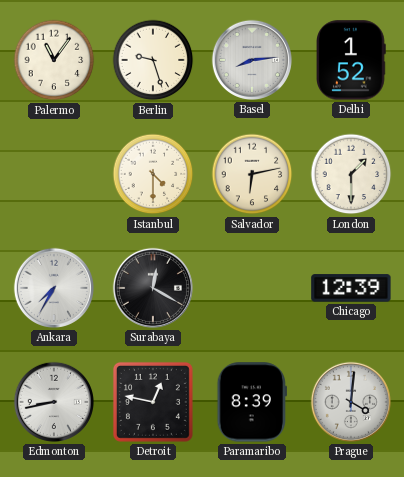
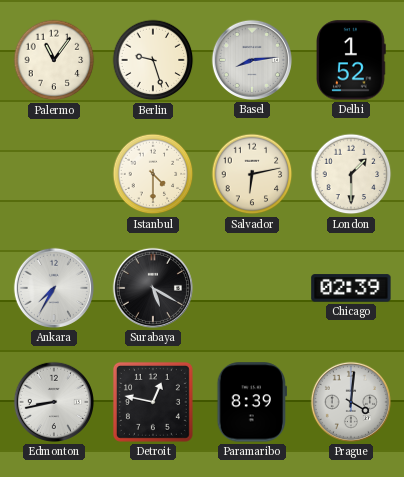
Surabaya: 12:20 -> 5:20
Chicago: 12:39 -> 02:39
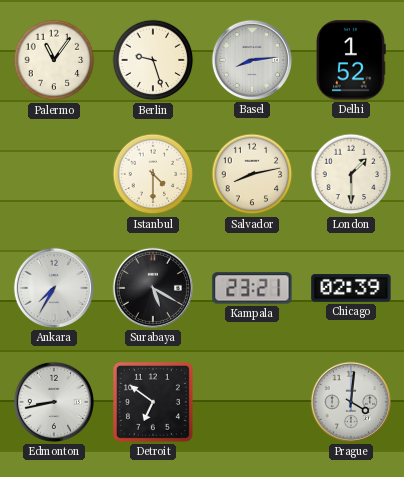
Salvador: 6:13 -> 8:13
Kampala: none -> 23:21
Detroit: 12:47 -> 6:51
Paramaribo: 8:39 -> none
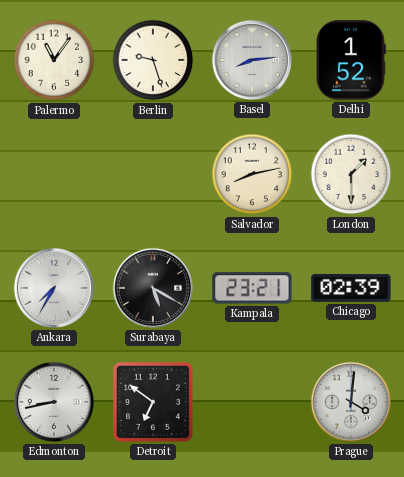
Istanbul: 4:30 -> none
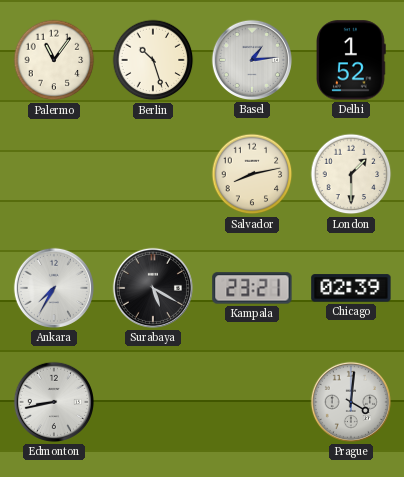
Berlin: 9:27 -> 10:27
Basel: 8:14 -> 1:14
Detroit: 6:51 -> none
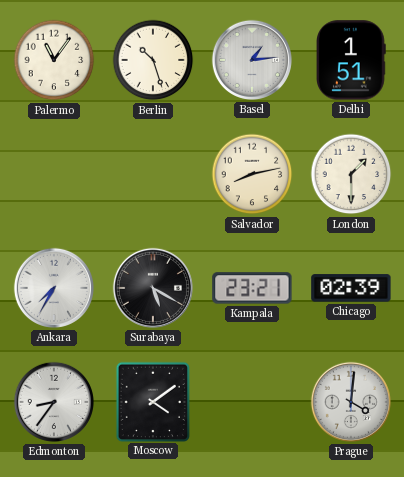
Delhi: 1:52 -> 1:51
Edmonton: 8:43 -> 8:36
Moscow: none -> 4:09
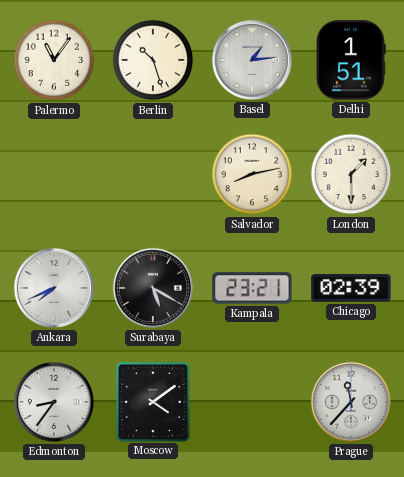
Ankara: 7:35 -> 7:41
Prague: 4:01 -> 11:37
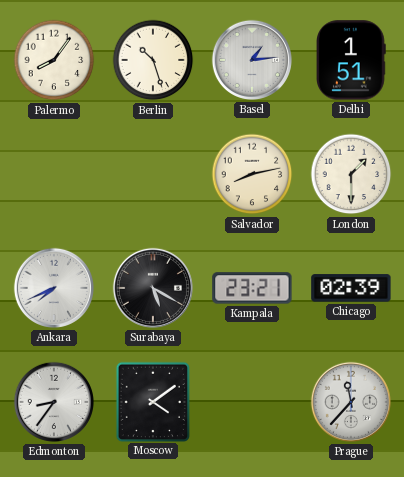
Palermo: 11:06 -> 8:06
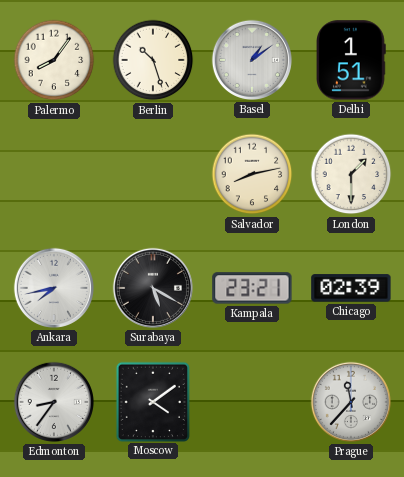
Basel: 1:14 -> 1:09
Ankara: 7:41 -> 7:43
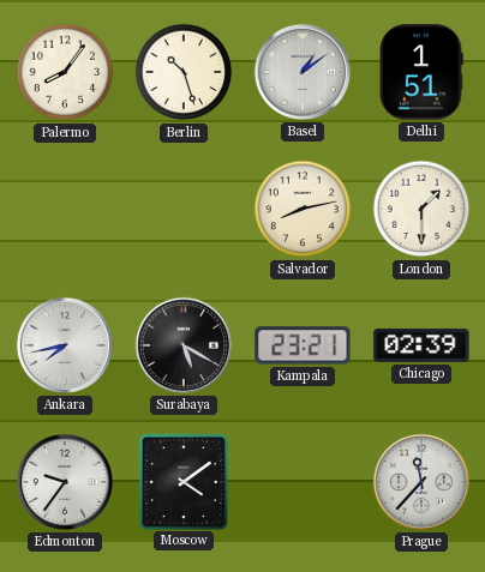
Edmonton: 8:36 -> 9:36
